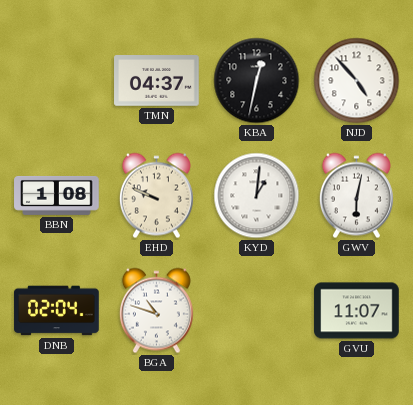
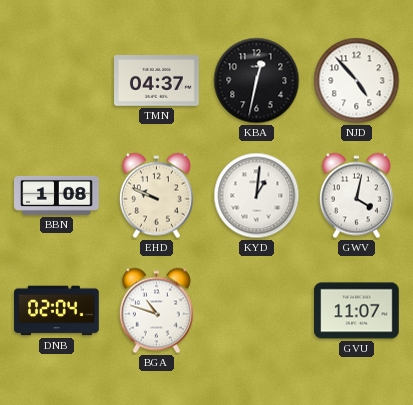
GWV: 6:02 -> 4:02
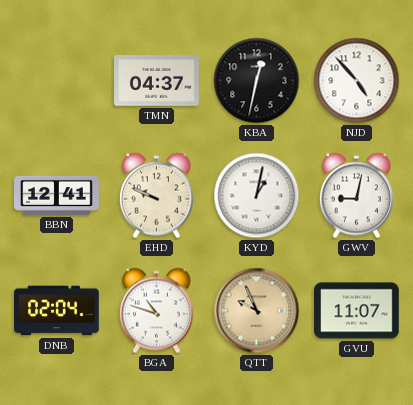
BBN: 1:08 -> 12:41
KYD: 1:01 -> 1:02
GWV: 4:02 -> 9:02
QTT: none -> 9:56
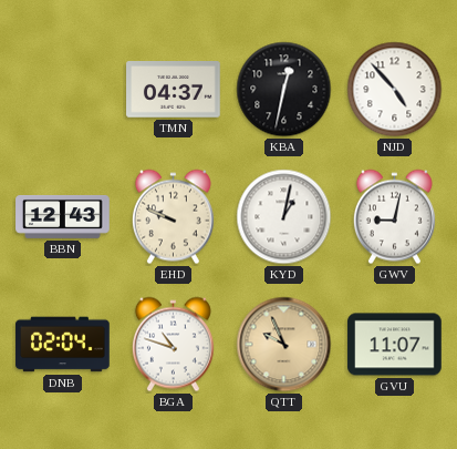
BBN: 12:41 -> 12:43
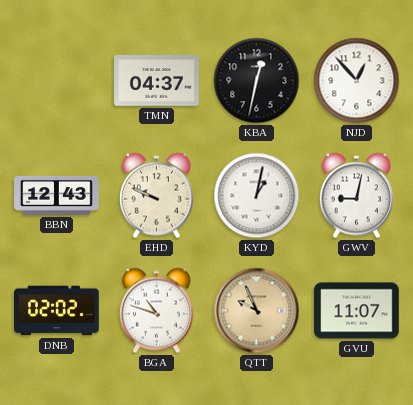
NJD: 4:53 -> 12:53
DNB: 02:04 -> 02:02
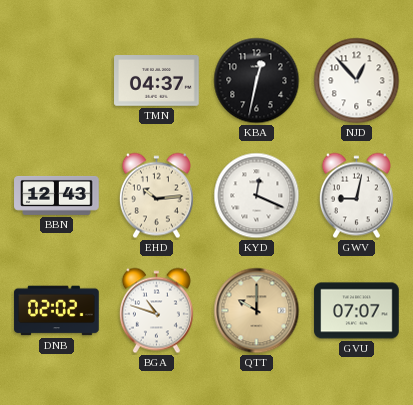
EHD: 9:49 -> 10:14
KYD: 1:02 -> 12:19
QTT: 9:56 -> 10:00
GVU: 11:07 -> 07:07
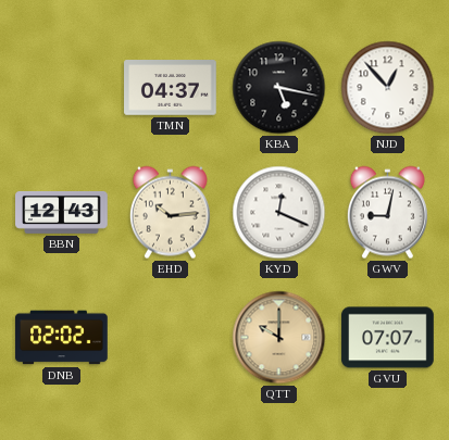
KBA: 12:32 -> 5:17
BGA: 10:48 -> none
